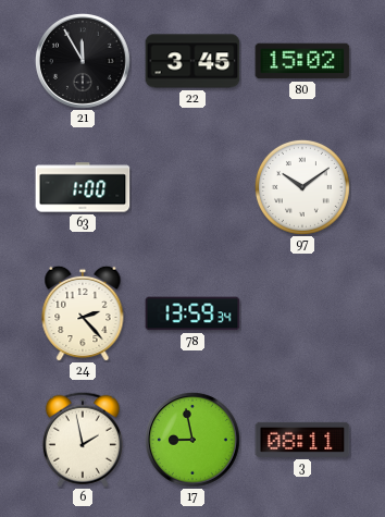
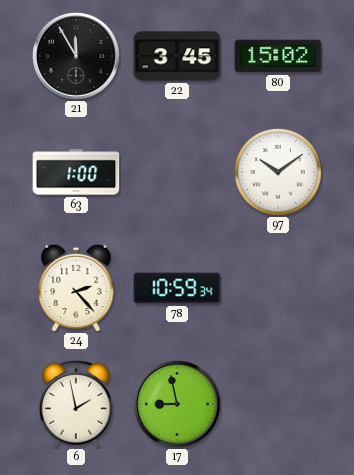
78: 13:59 -> 10:59
3: 08:11 -> none
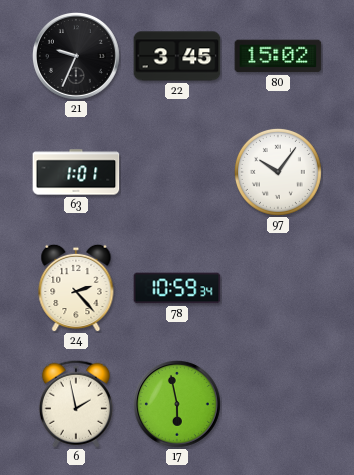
21: 11:55 -> 9:34
63: 1:00 -> 1:01
97: 10:09 -> 10:06
17: 8:58 -> 5:58
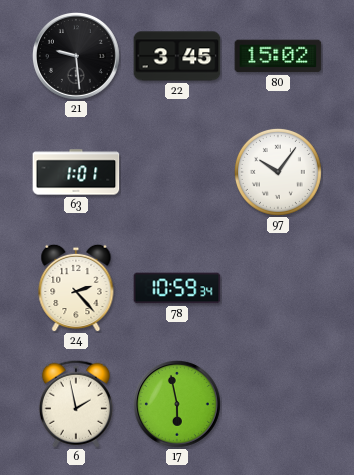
21: 9:34 -> 9:29
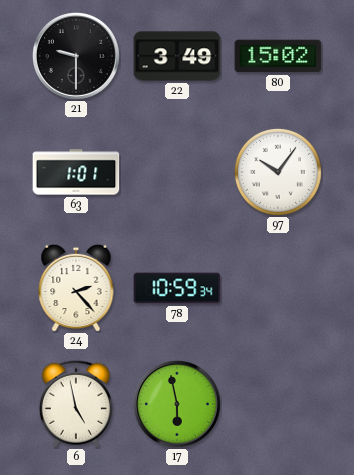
21: 9:29 -> 9:30
22: 3:45 -> 3:49
6: 1:58 -> 4:58
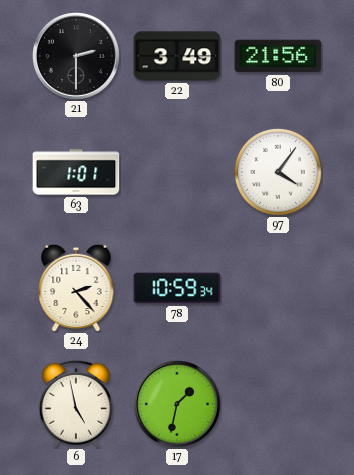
21: 9:30 -> 2:30
80: 15:02 -> 21:56
97: 10:06 -> 4:06
17: 5:58 -> 1:32
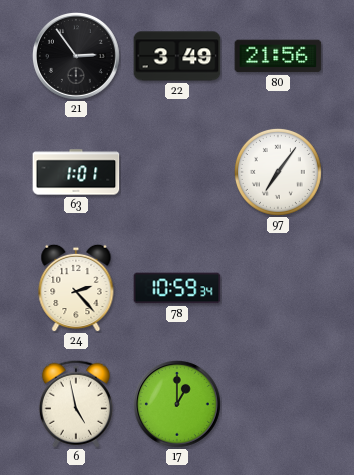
21: 2:30 -> 2:54
97: 4:06 -> 7:06
17: 1:32 -> 1:00
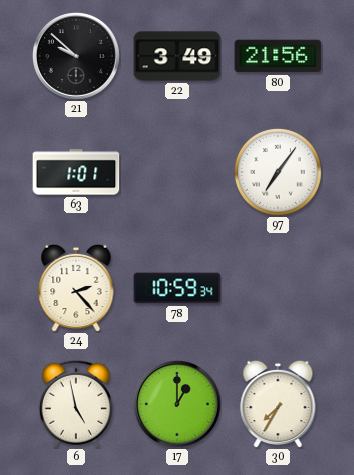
21: 2:54 -> 9:52
30: none -> 7:35
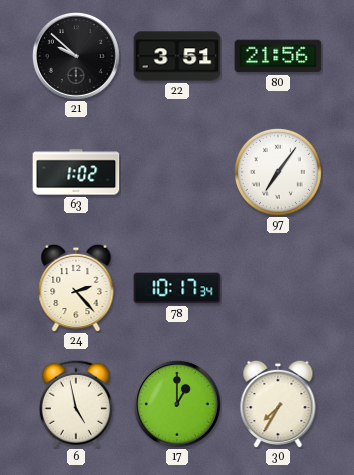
22: 3:49 -> 3:51
63: 1:01 -> 1:02
78: 10:59 -> 10:17
